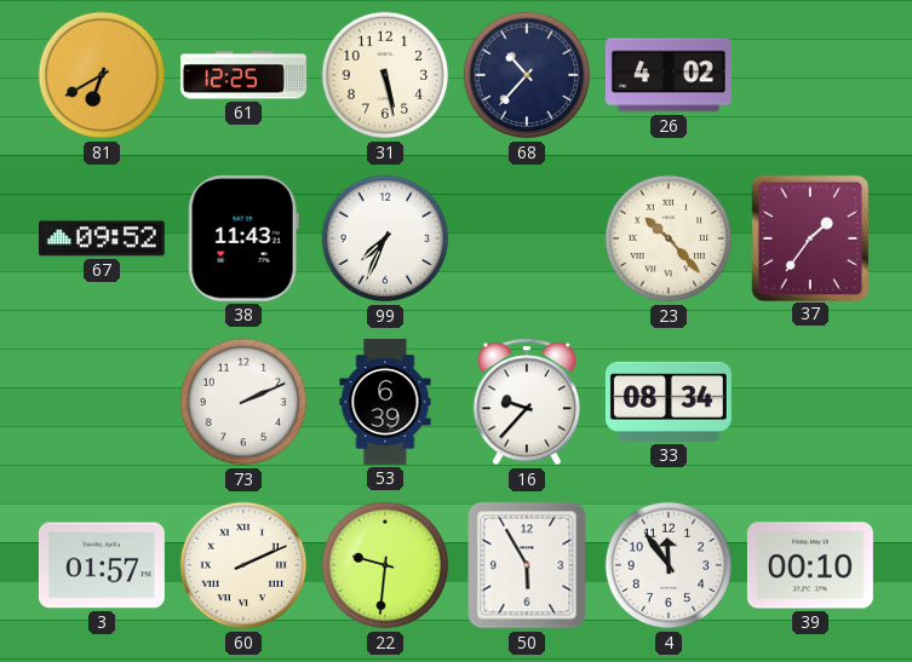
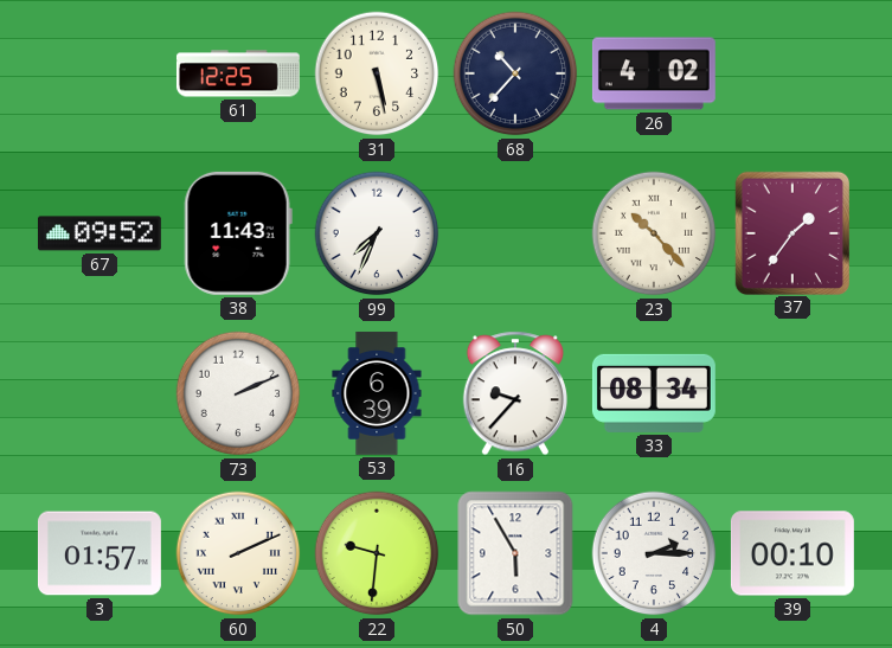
81: 6:40 -> none
4: 11:54 -> 2:15
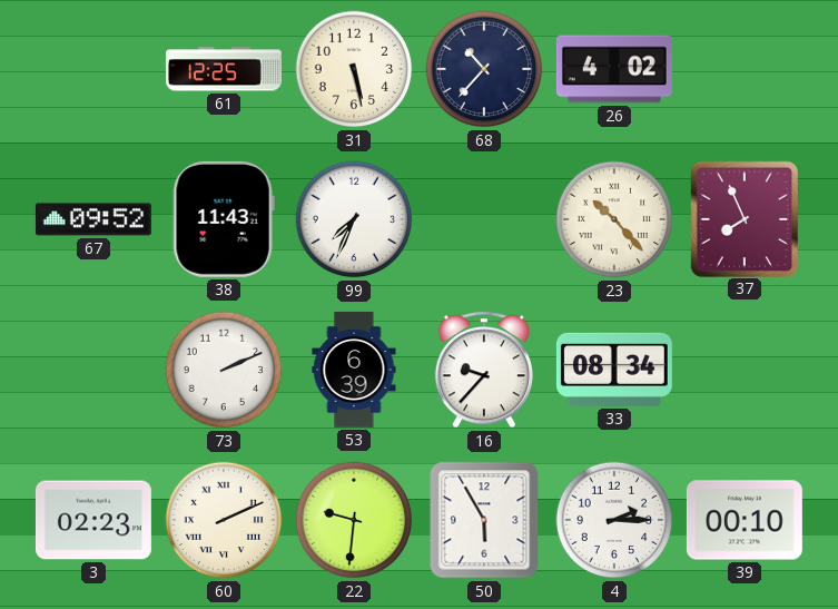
37: 1:36 -> 7:56
3: 01:57 -> 02:23
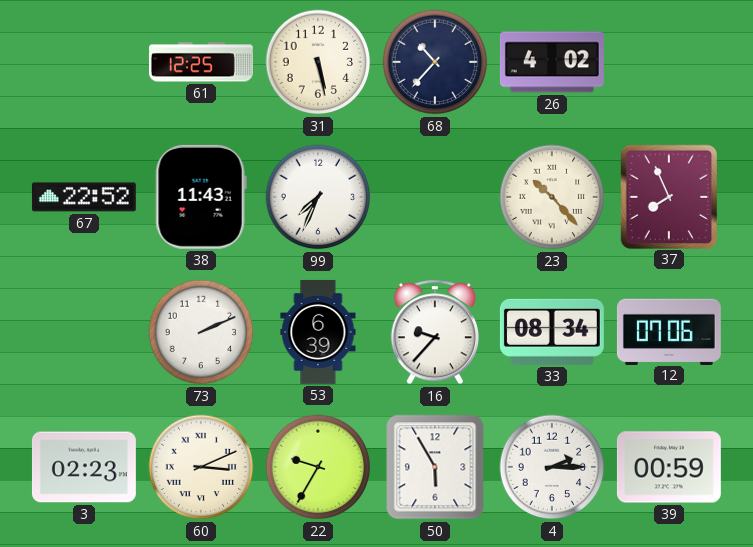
67: 09:52 -> 22:52
12: none -> 07:06
60: 2:11 -> 3:11
22: 9:31 -> 9:35
39: 00:10 -> 00:59
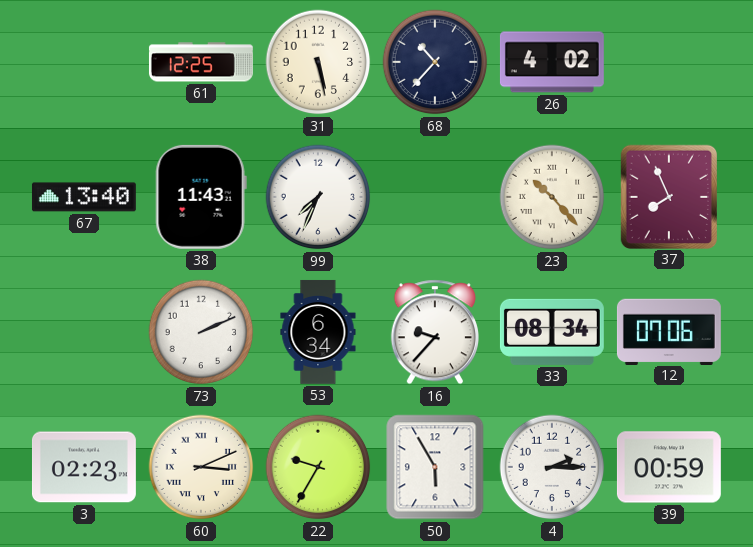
67: 22:52 -> 13:40
53: 6:39 -> 6:34
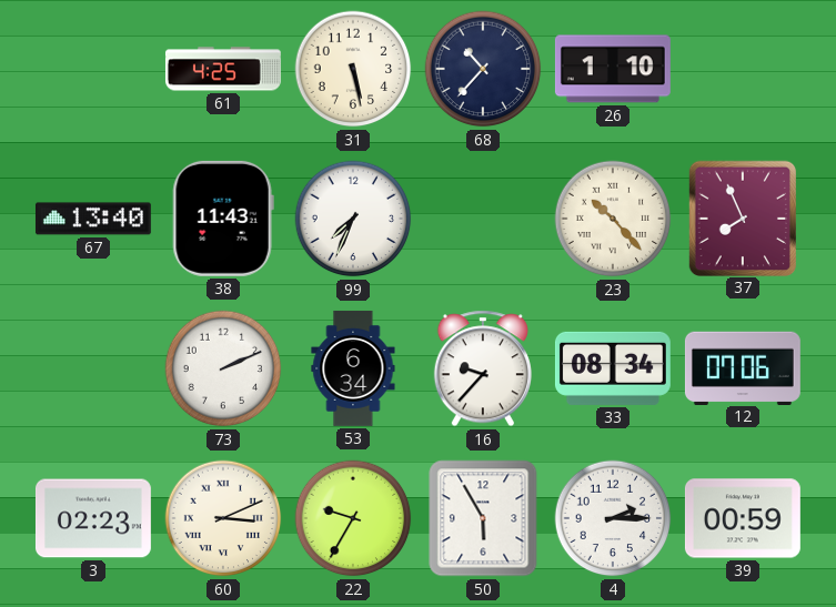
61: 12:25 -> 4:25
26: 4:02 -> 1:10
